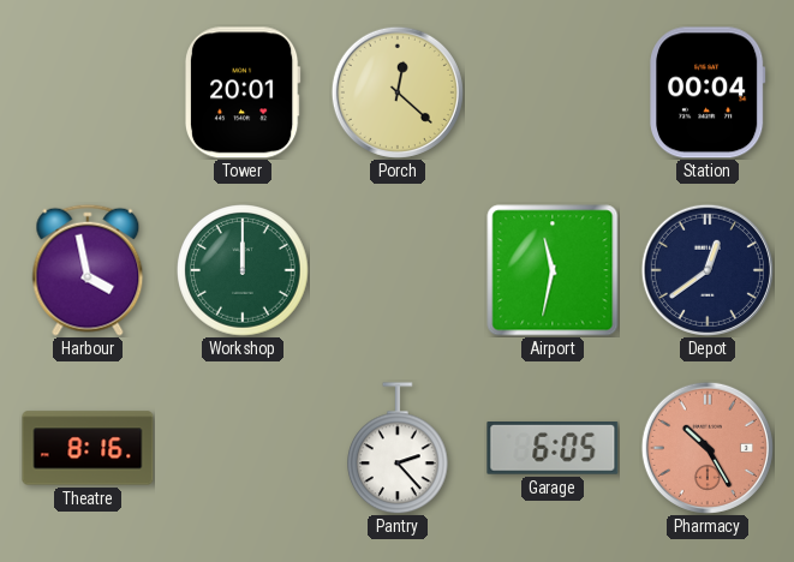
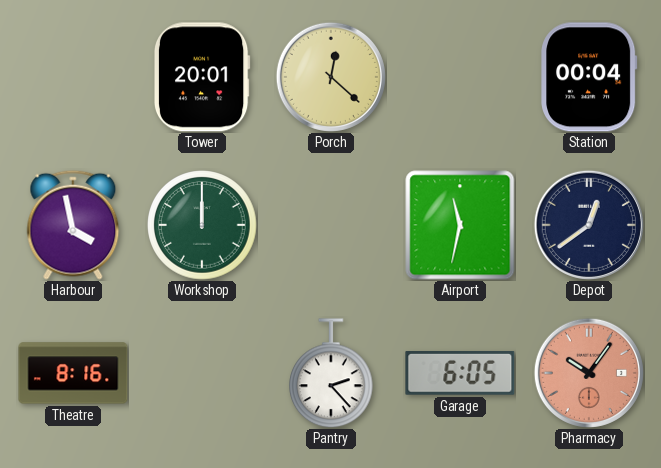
Pharmacy: 10:25 -> 10:06
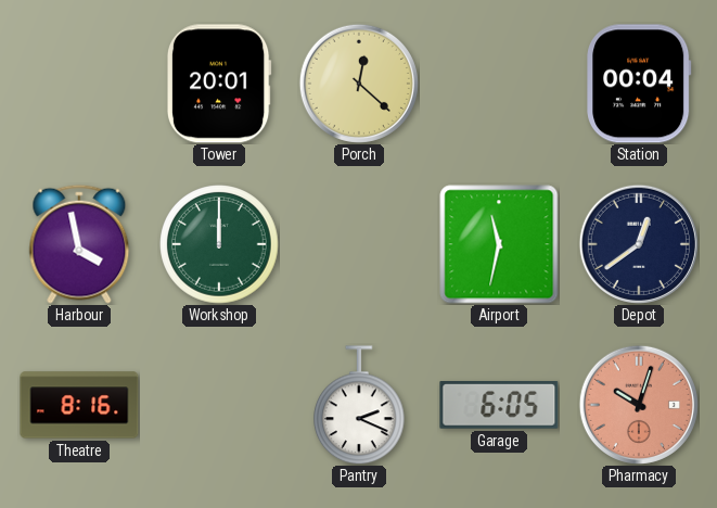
Pantry: 2:23 -> 2:19
Pharmacy: 10:06 -> 10:03
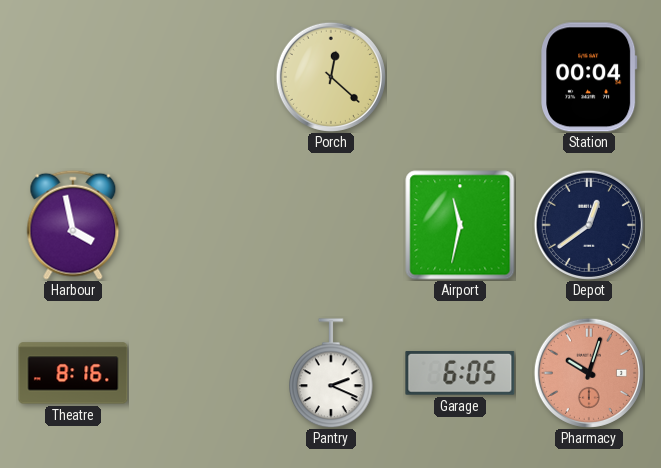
Tower: 20:01 -> none
Workshop: 12:00 -> none
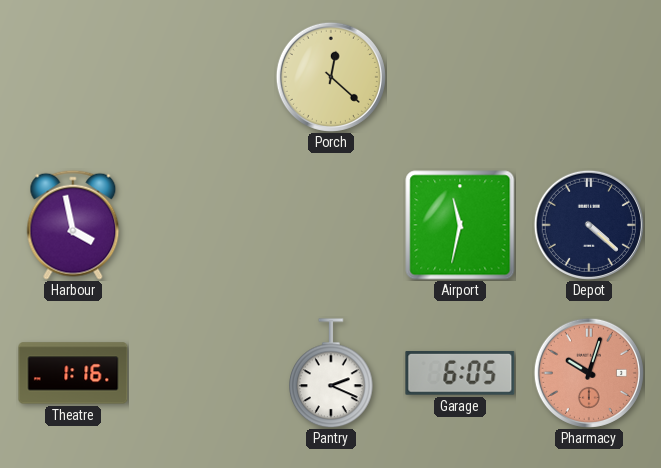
Station: 00:04 -> none
Depot: 12:39 -> 4:22
Theatre: 8:16 -> 1:16
